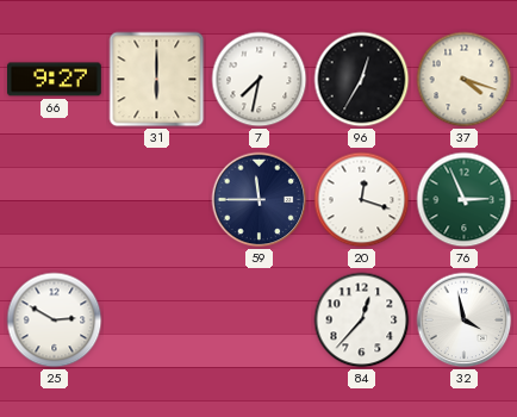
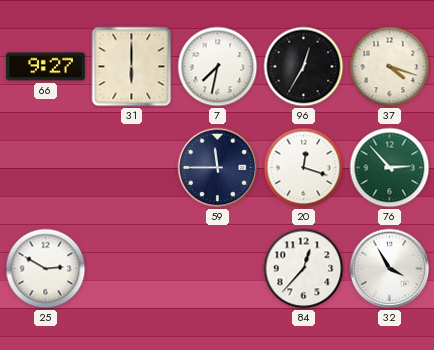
76: 2:56 -> 2:53
32: 3:58 -> 3:55
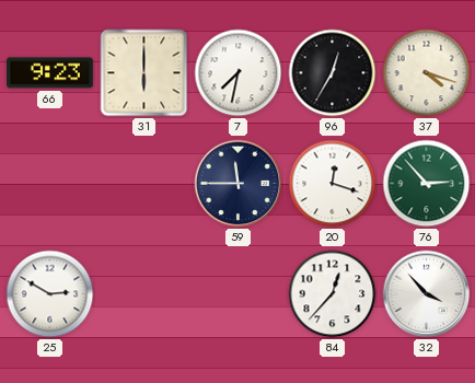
66: 9:27 -> 9:23
32: 3:55 -> 3:53
